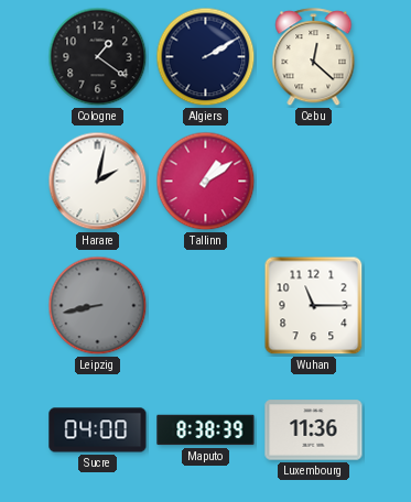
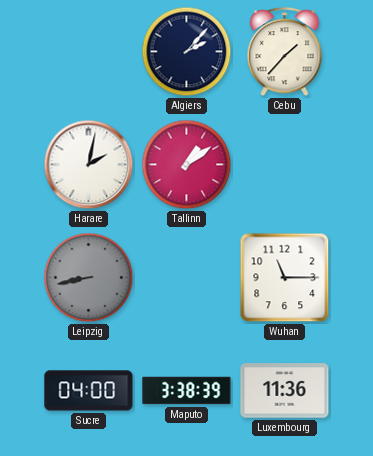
Cologne: 1:21 -> none
Algiers: 2:10 -> 2:07
Cebu: 12:22 -> 1:37
Maputo: 8:38 -> 3:38
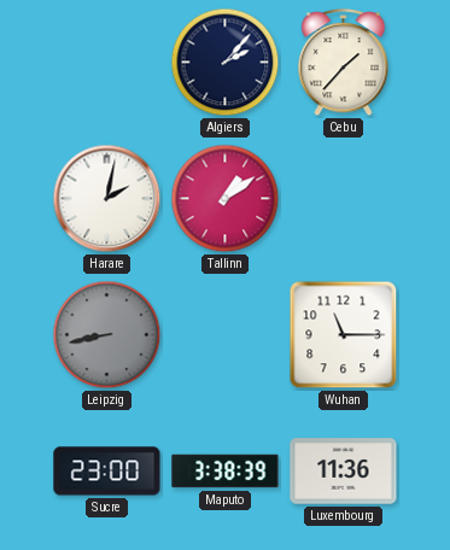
Sucre: 04:00 -> 23:00
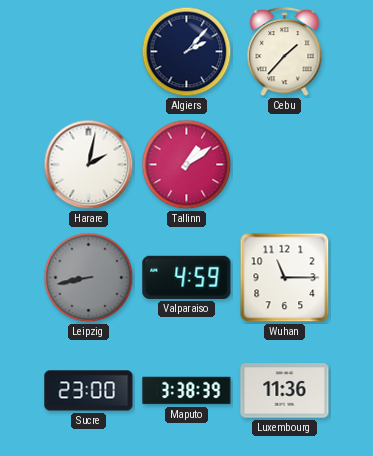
Valparaiso: none -> 4:59
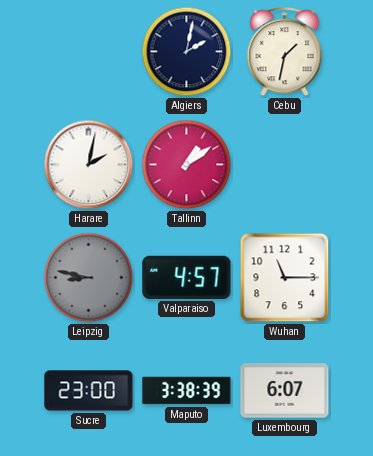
Algiers: 2:07 -> 2:02
Cebu: 1:37 -> 1:32
Leipzig: 8:43 -> 8:47
Valparaiso: 4:59 -> 4:57
Luxembourg: 11:36 -> 6:07
